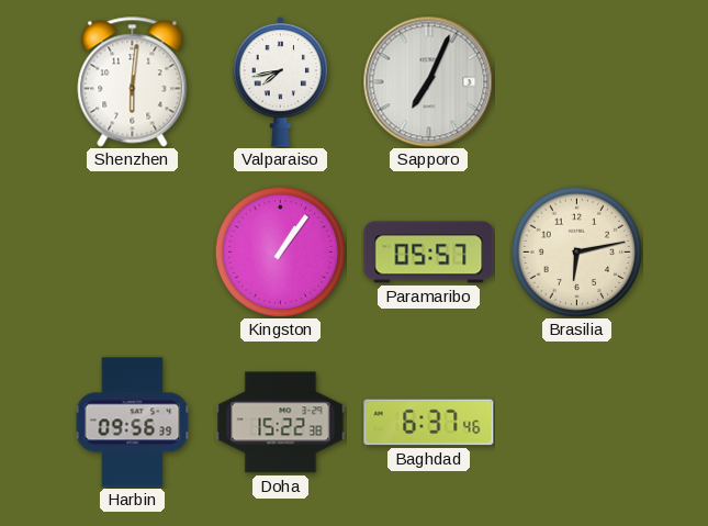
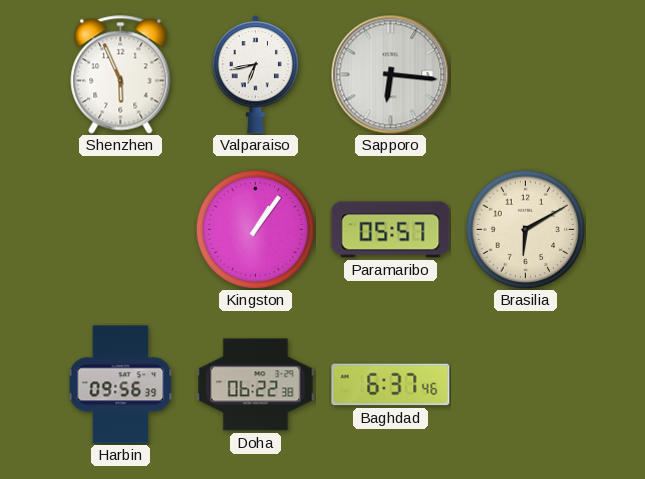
Shenzhen: 6:01 -> 5:56
Valparaiso: 7:43 -> 6:43
Sapporo: 7:04 -> 6:16
Brasilia: 6:13 -> 6:10
Doha: 15:22 -> 06:22
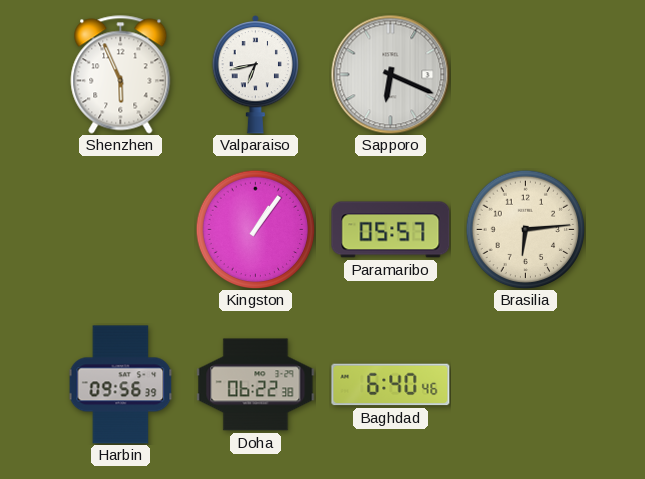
Sapporo: 6:16 -> 6:19
Brasilia: 6:10 -> 6:14
Baghdad: 6:37 -> 6:40
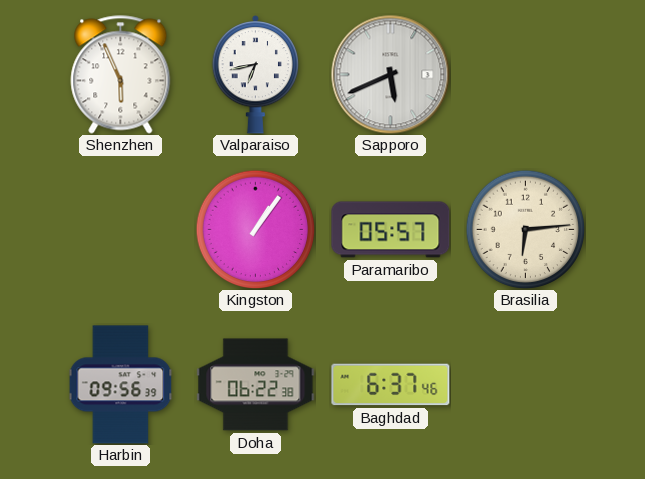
Sapporo: 6:19 -> 5:41
Baghdad: 6:40 -> 6:37
